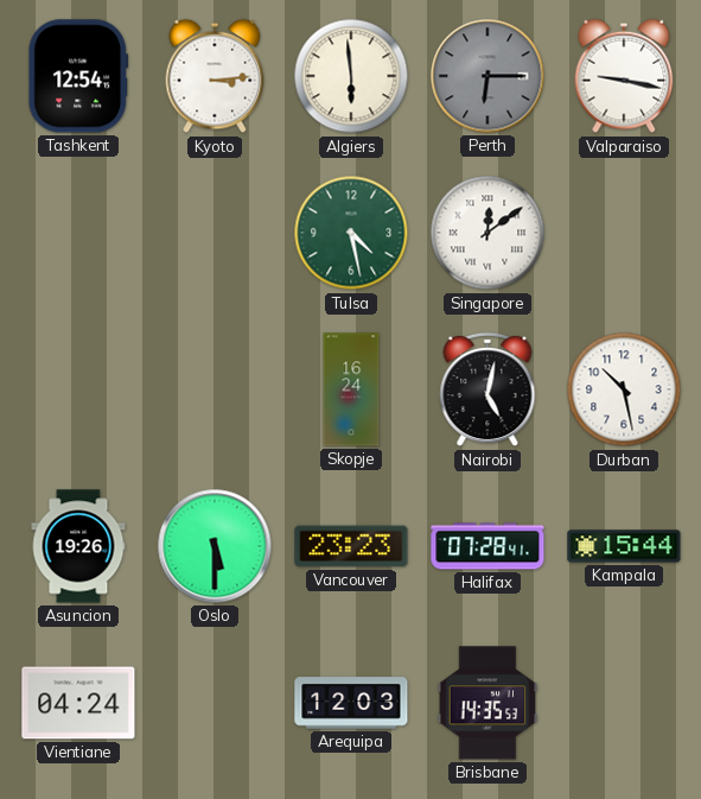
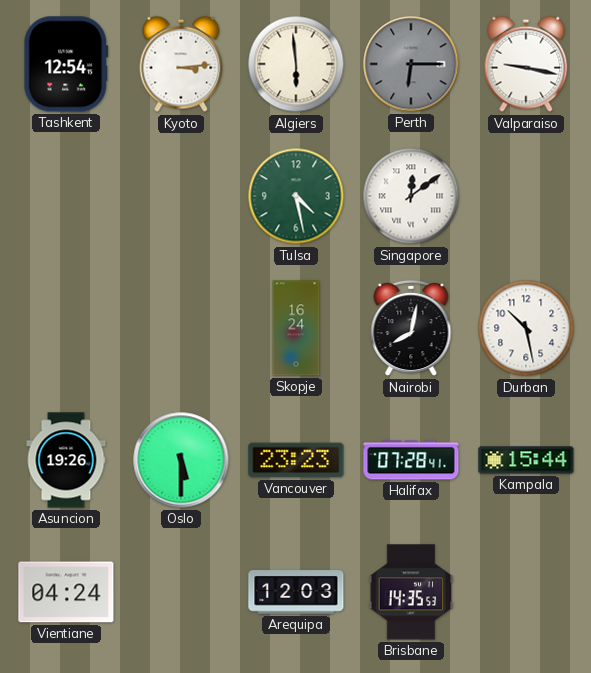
Nairobi: 5:02 -> 8:02
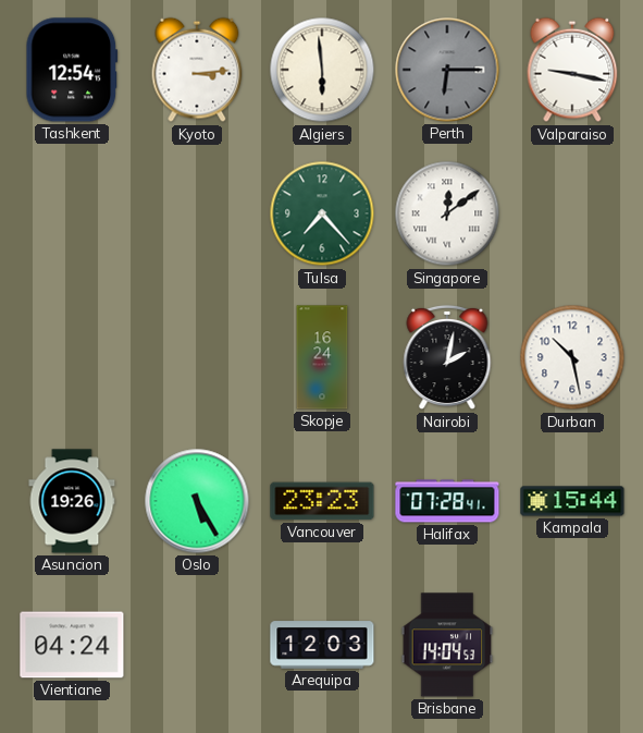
Tulsa: 4:28 -> 7:23
Nairobi: 8:02 -> 2:02
Oslo: 5:30 -> 5:25
Brisbane: 14:35 -> 14:04
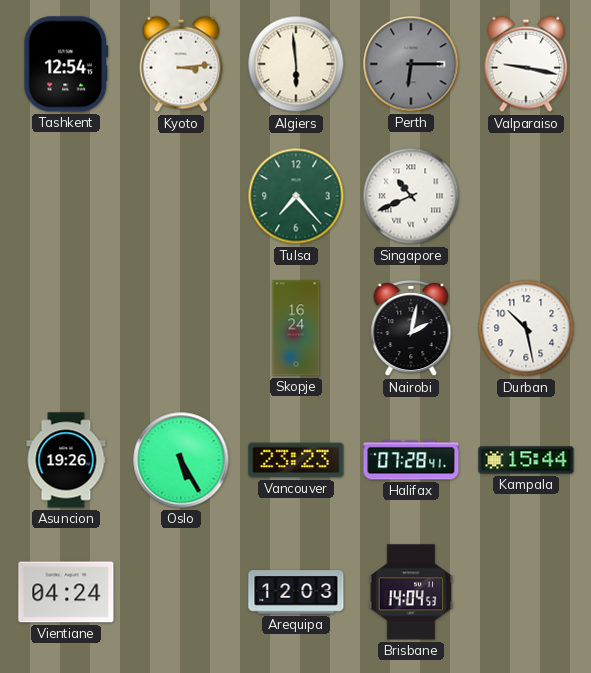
Singapore: 12:09 -> 10:41
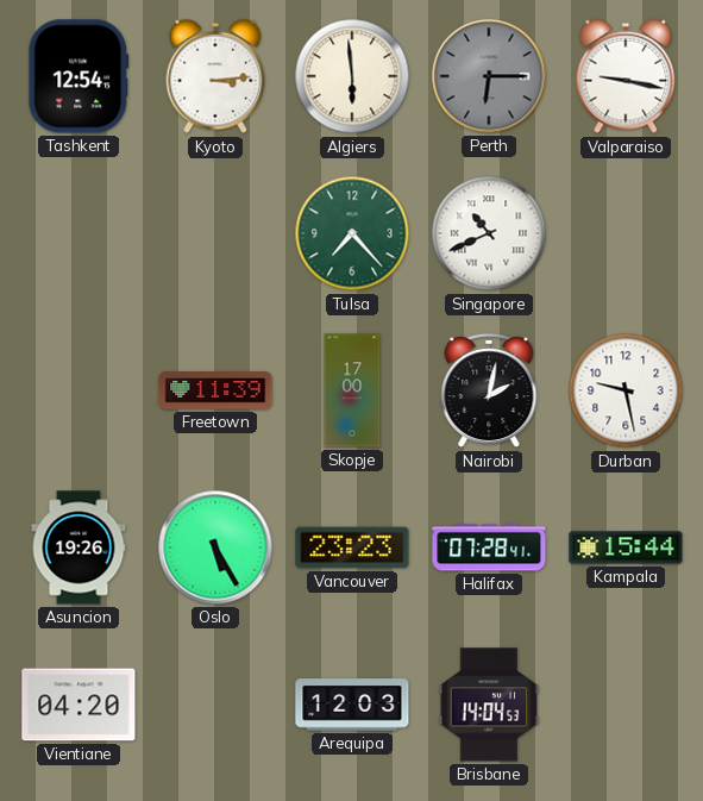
Freetown: none -> 11:39
Skopje: 16:24 -> 17:00
Durban: 10:28 -> 9:28
Vientiane: 04:24 -> 04:20
